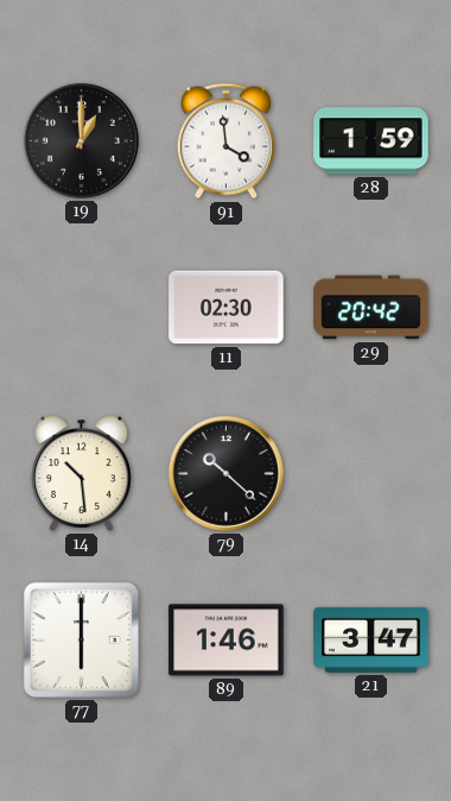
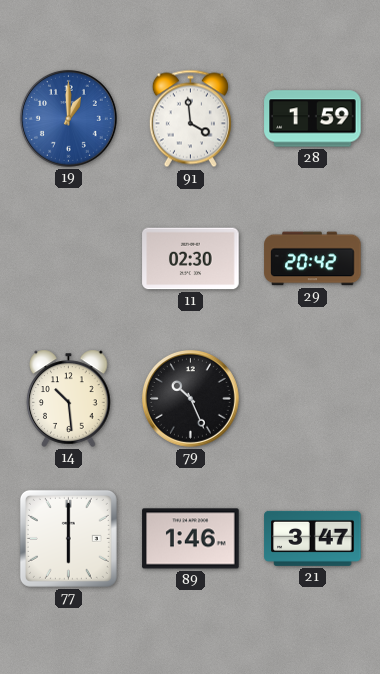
19 dial: black -> blue
79: 10:22 -> 10:26
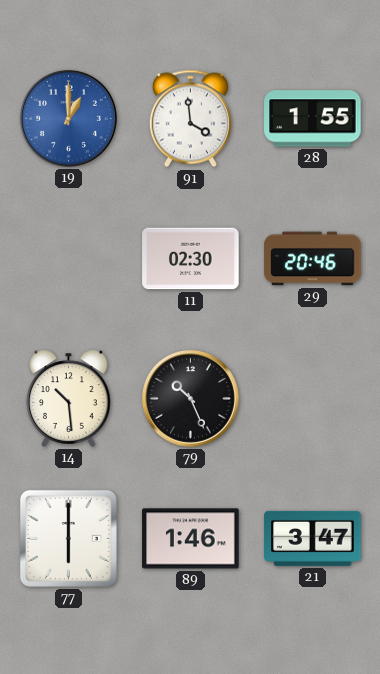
28: 1:59 -> 1:55
29: 20:42 -> 20:46
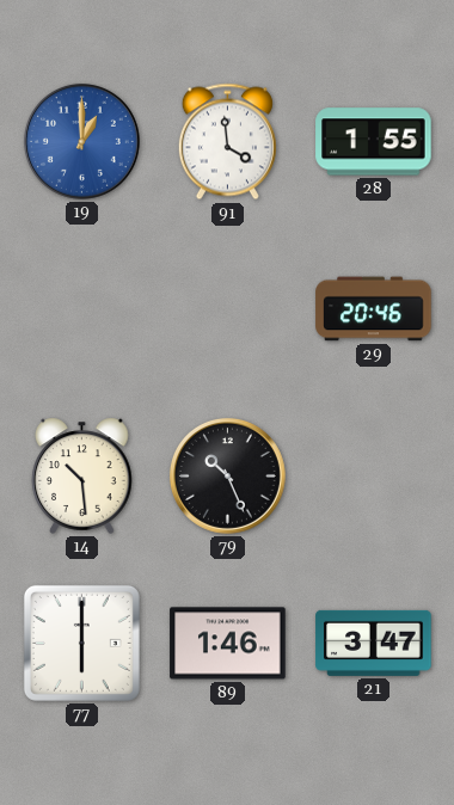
11: 02:30 -> none
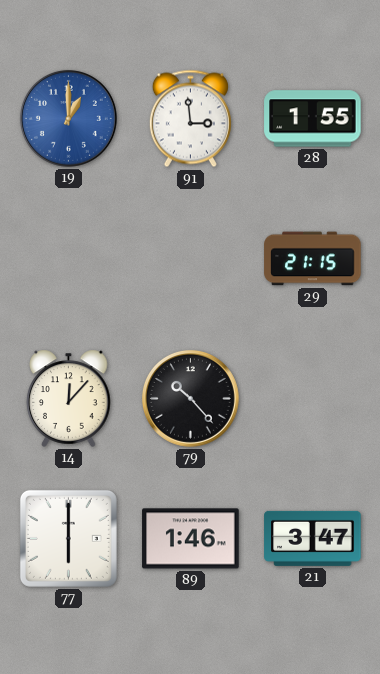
91: 3:59 -> 2:59
29: 20:46 -> 21:15
14: 10:29 -> 12:07
79: 10:26 -> 10:23
